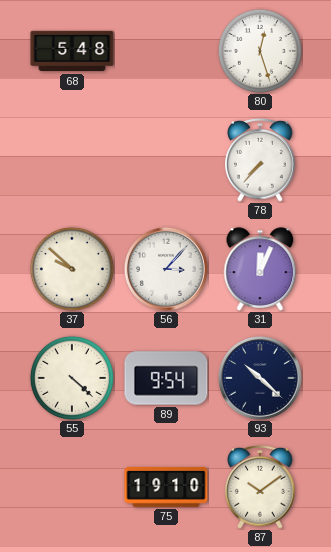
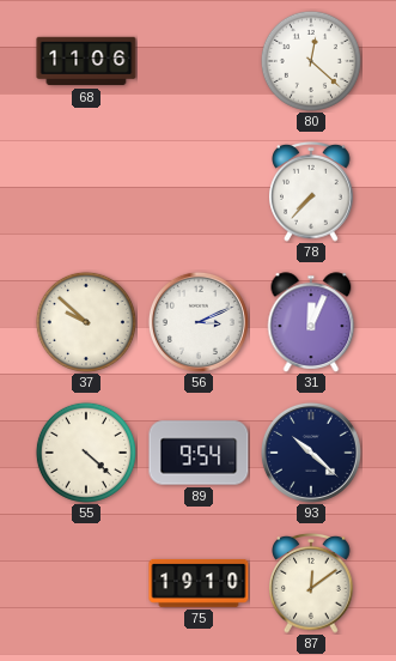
68: 5:48 -> 11:06
80: 12:27 -> 12:22
56: 3:07 -> 3:11
87: 10:09 -> 12:09
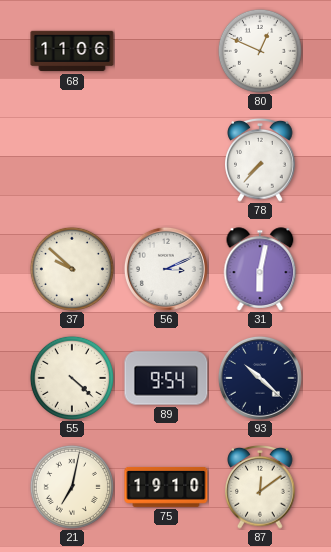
80: 12:22 -> 12:49
31: 12:04 -> 6:02
21: none -> 7:02
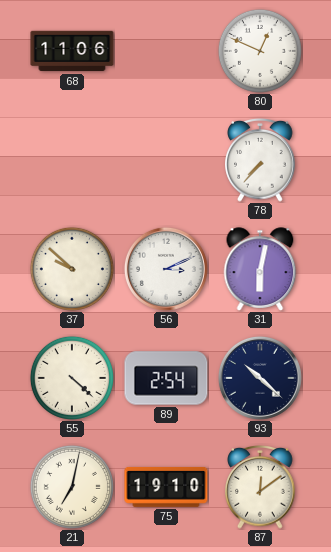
89: 9:54 -> 2:54
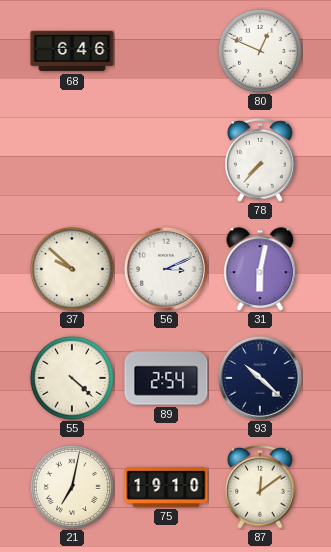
68: 11:06 -> 6:46
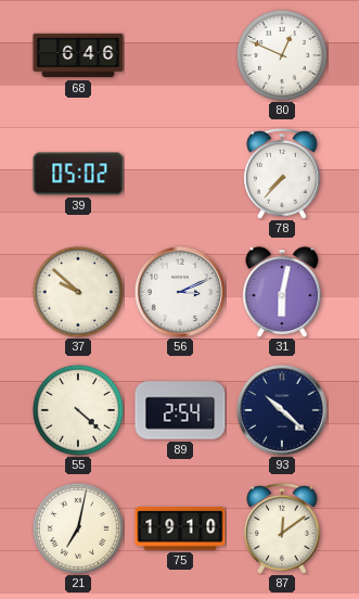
39: none -> 05:02
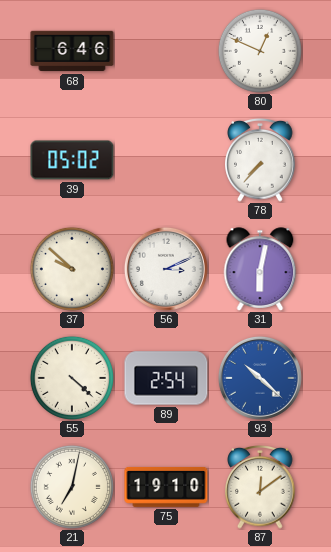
93 dial: navy -> blue
